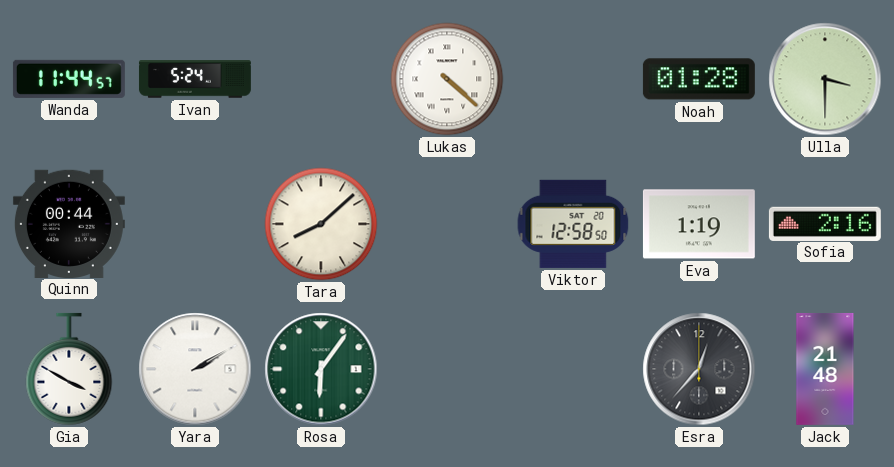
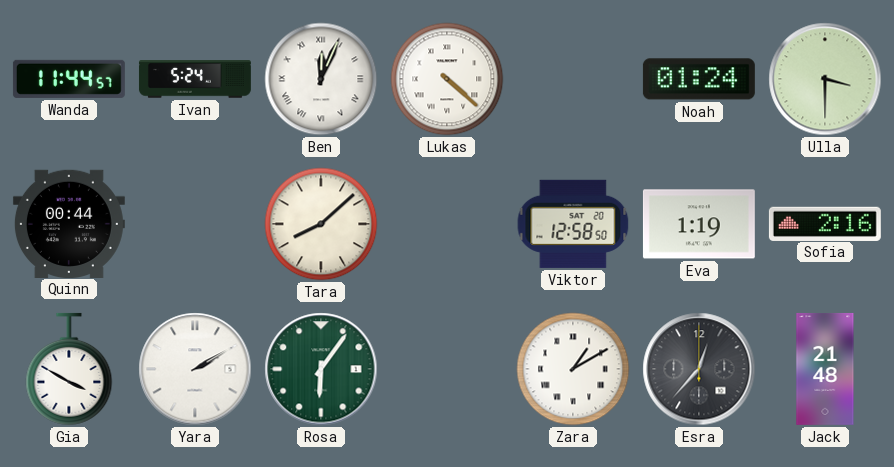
Ben: none -> 12:04
Noah: 01:28 -> 01:24
Zara: none -> 1:10
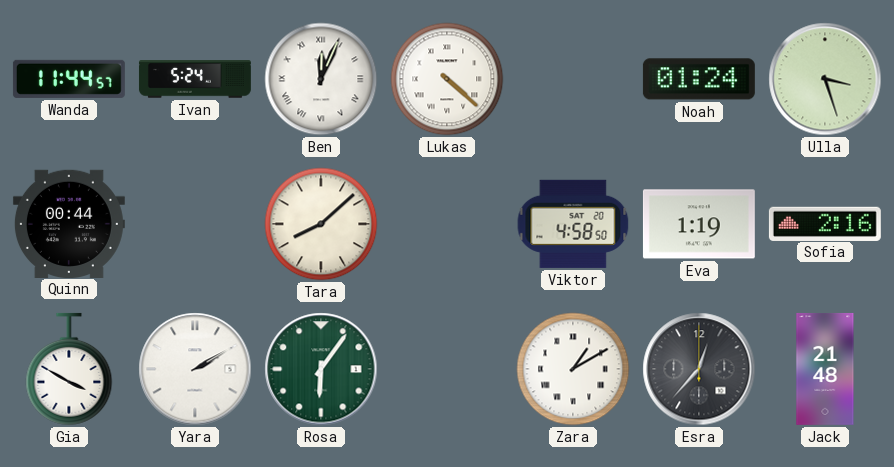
Ulla: 3:30 -> 3:27
Viktor: 12:58 -> 4:58
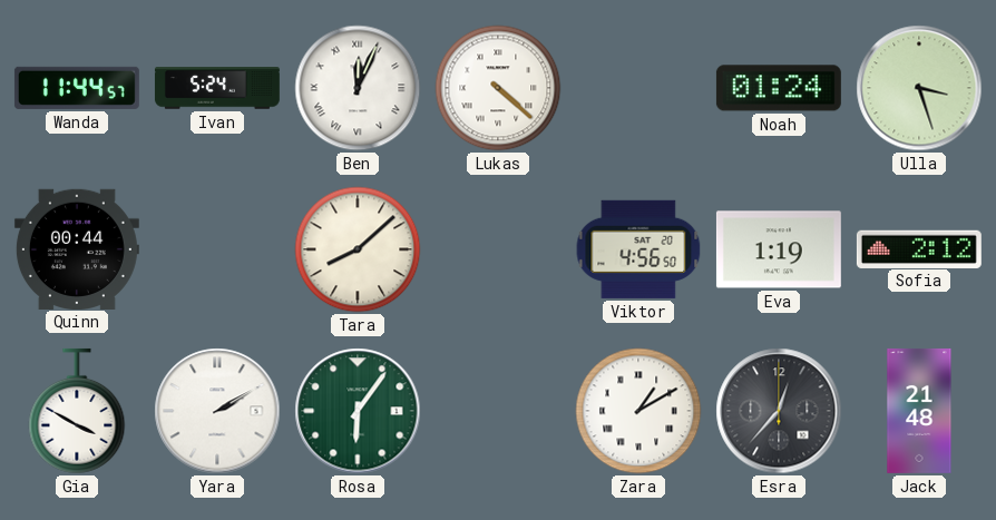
Viktor: 4:58 -> 4:56
Sofia: 2:16 -> 2:12
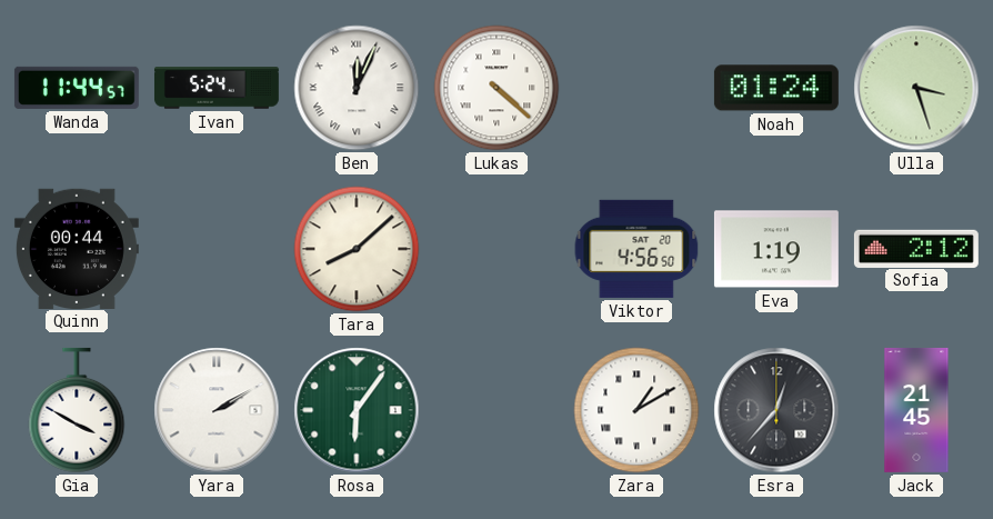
Jack: 21:48 -> 21:45
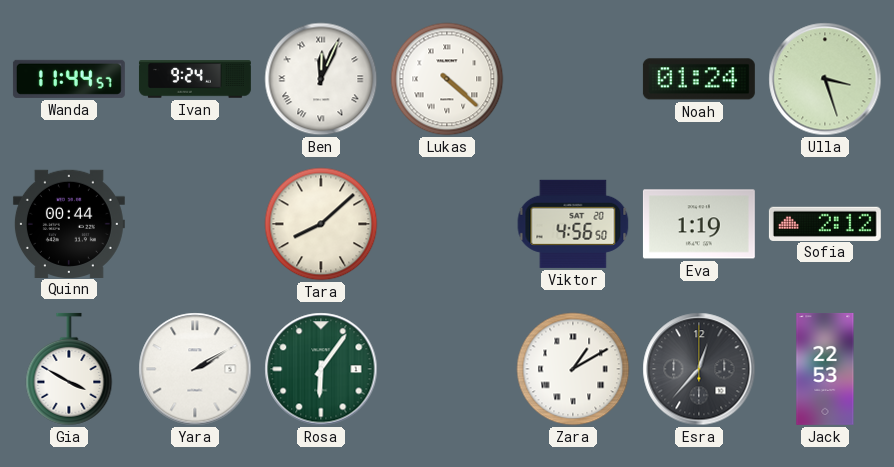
Ivan: 5:24 -> 9:24
Jack: 21:45 -> 22:53
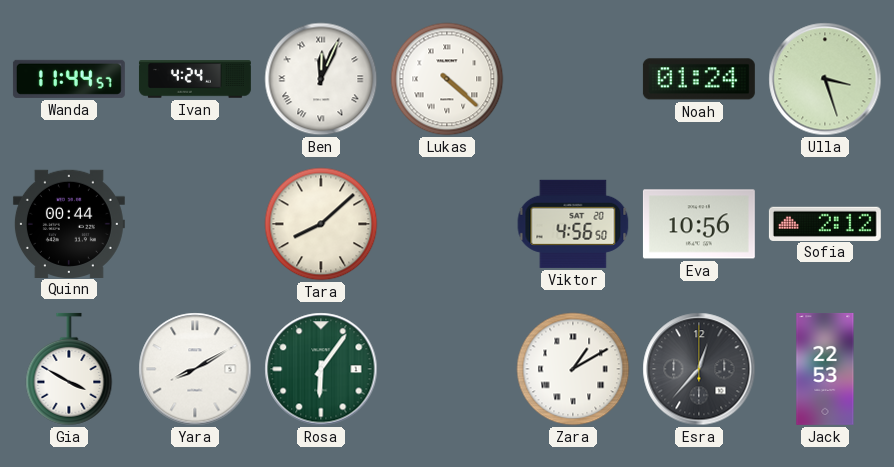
Ivan: 9:24 -> 4:24
Eva: 1:19 -> 10:56
Yara: 2:10 -> 8:10
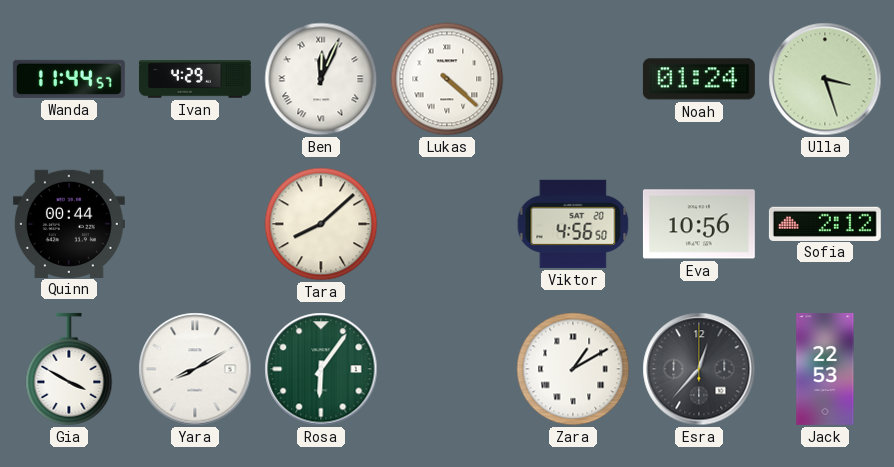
Ivan: 4:24 -> 4:29
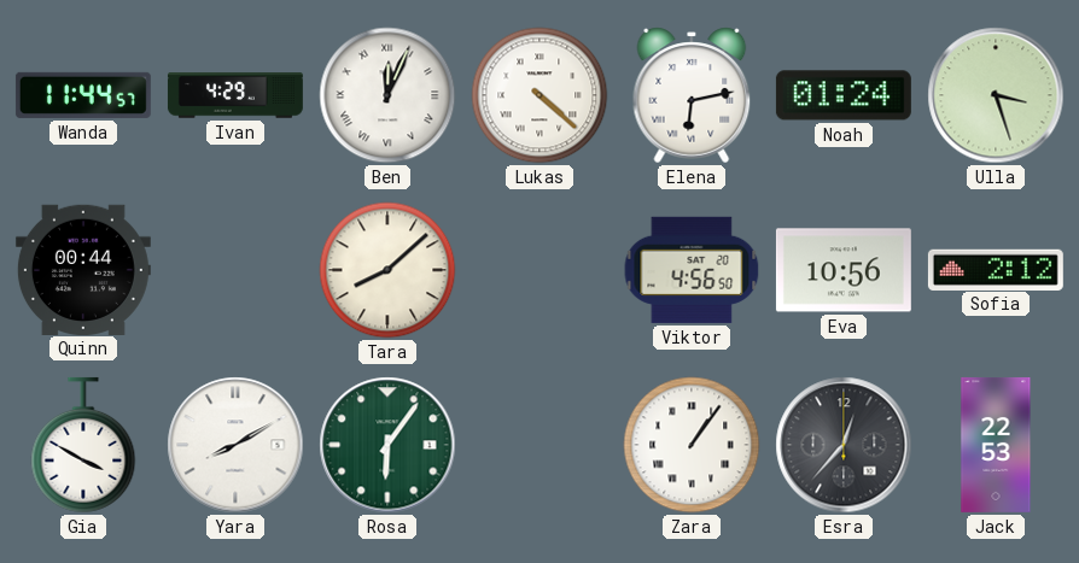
Elena: none -> 6:13
Zara: 1:10 -> 1:06
